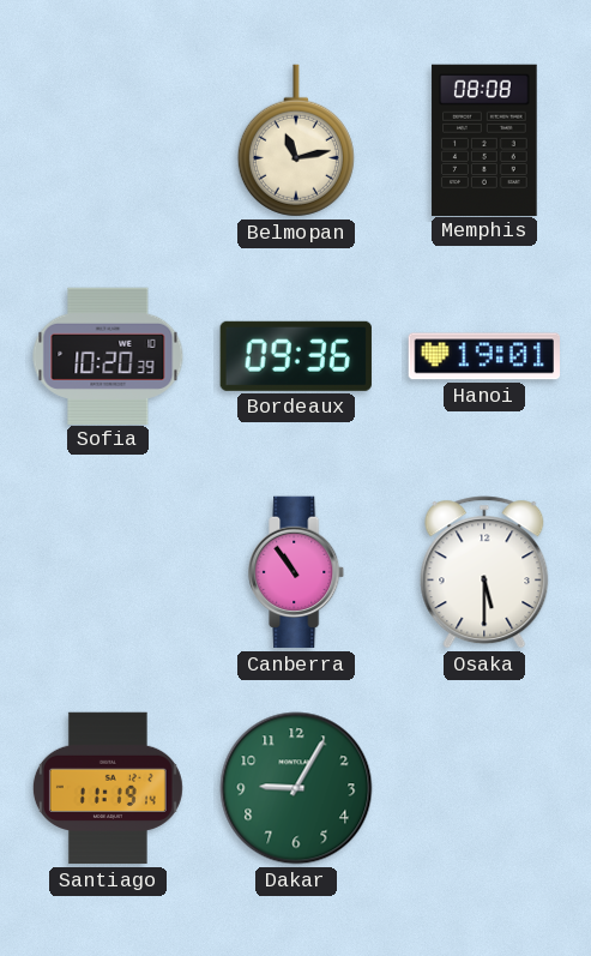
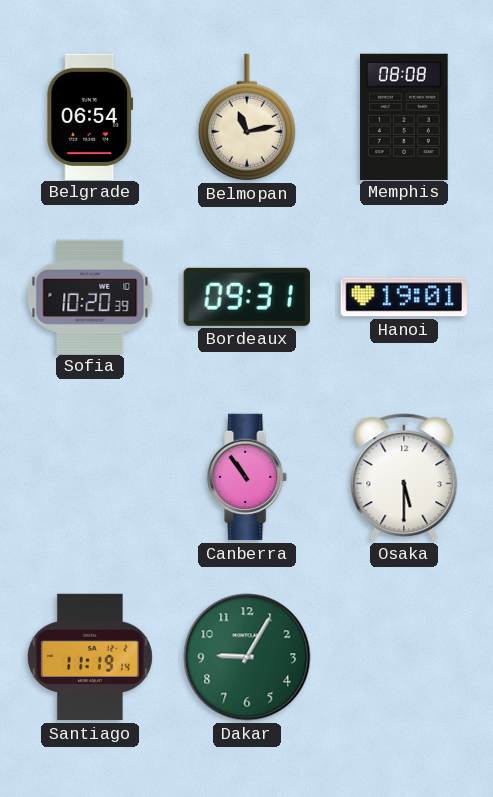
Belgrade: none -> 06:54
Bordeaux: 09:36 -> 09:31
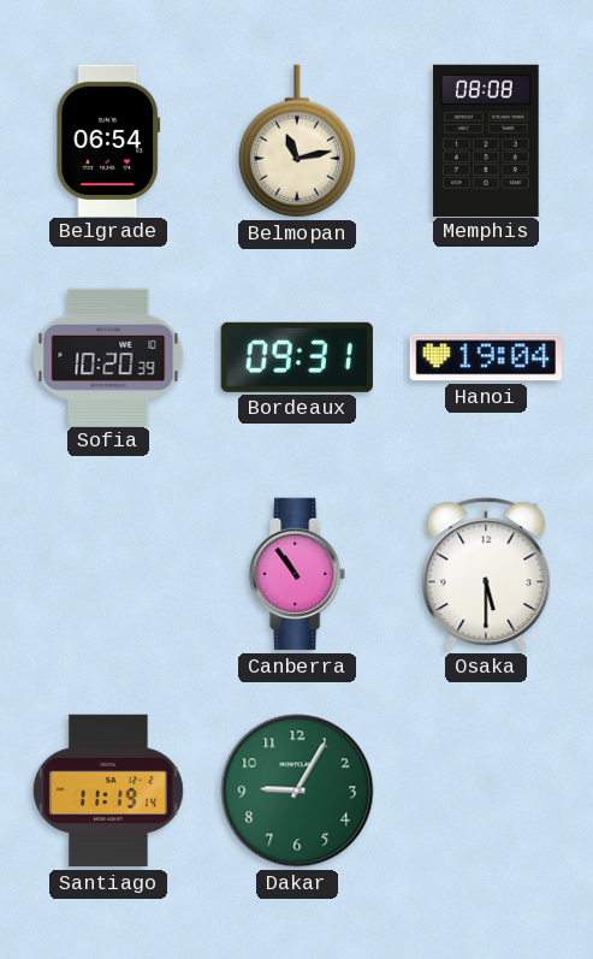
Hanoi: 19:01 -> 19:04
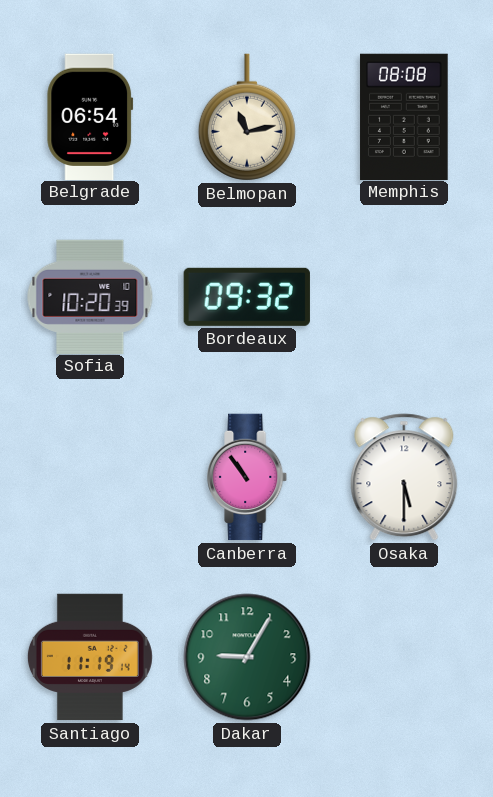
Bordeaux: 09:31 -> 09:32
Hanoi: 19:04 -> none
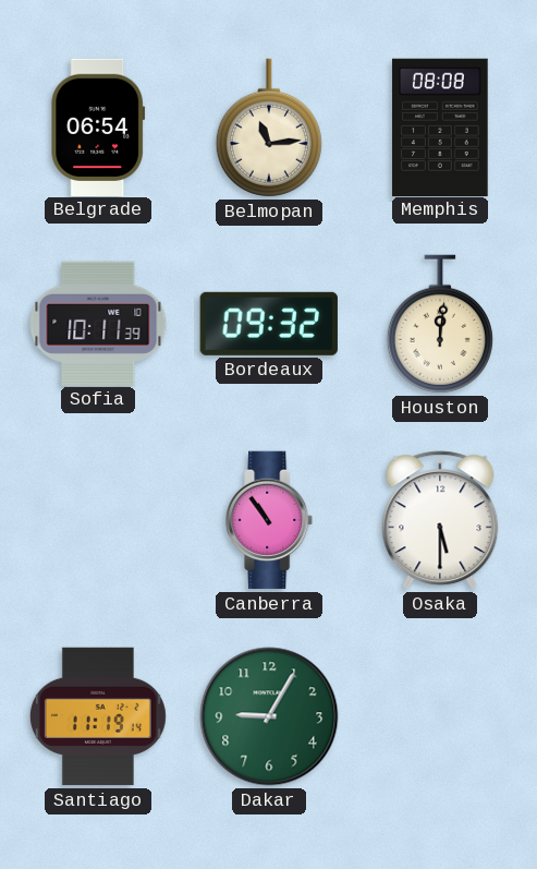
Belmopan: 11:13 -> 11:14
Sofia: 10:20 -> 10:11
Houston: none -> 12:01
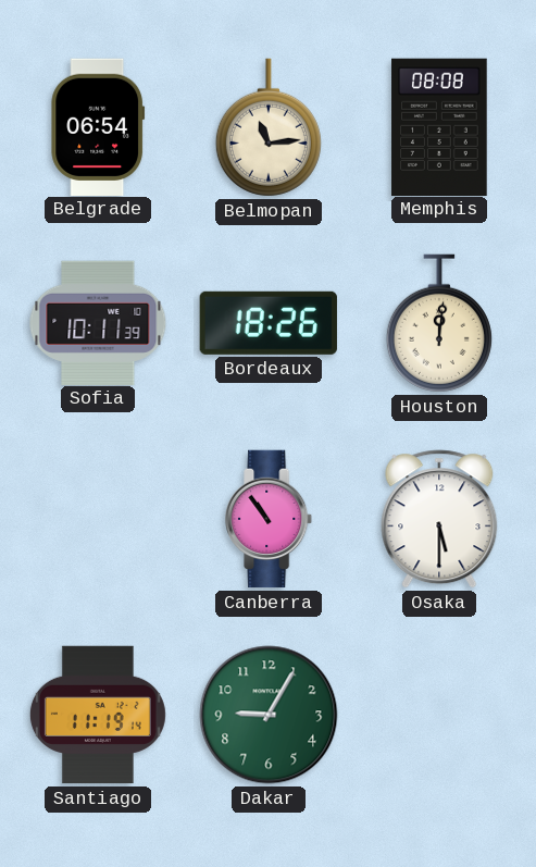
Bordeaux: 09:32 -> 18:26
